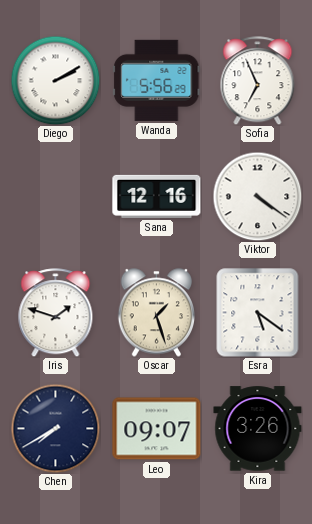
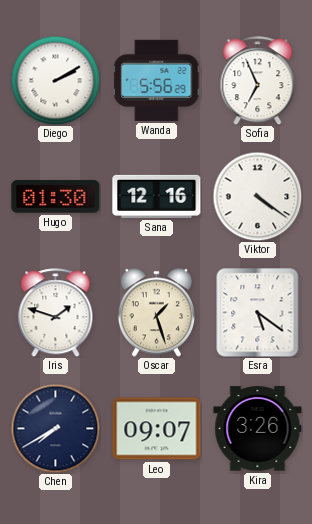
Hugo: none -> 01:30
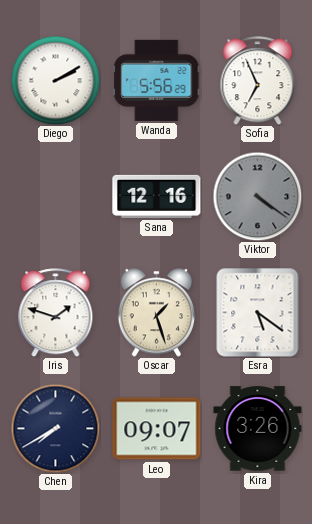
Hugo: 01:30 -> none
Viktor dial: white -> grey
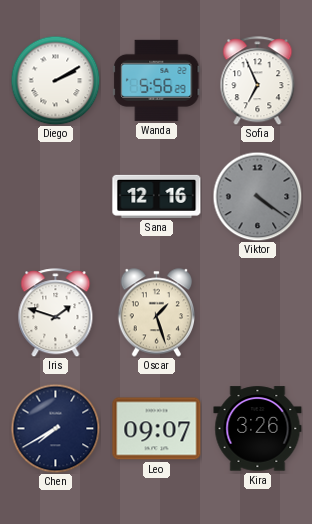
Esra: 5:21 -> none
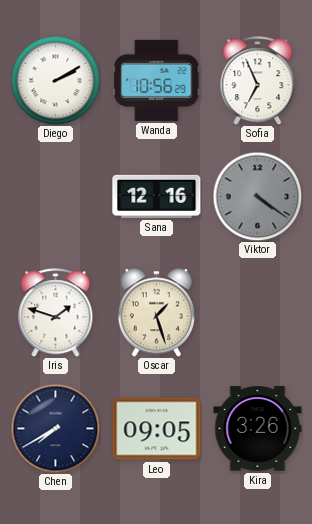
Wanda: 5:56 -> 10:56
Leo: 09:07 -> 09:05
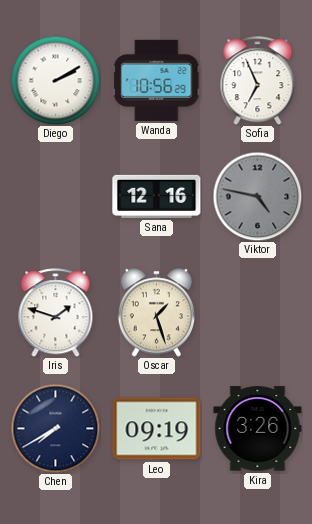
Viktor: 4:21 -> 4:47
Leo: 09:05 -> 09:19
